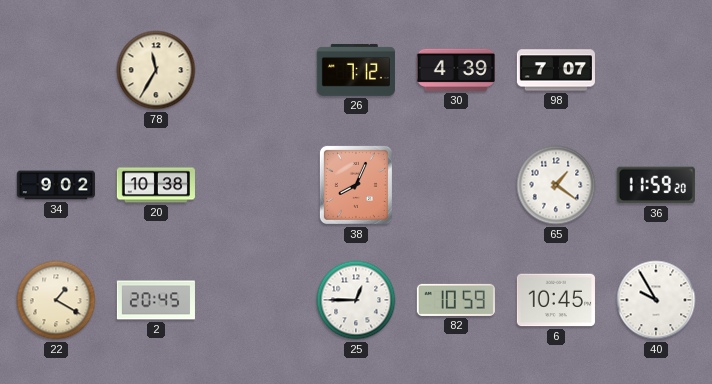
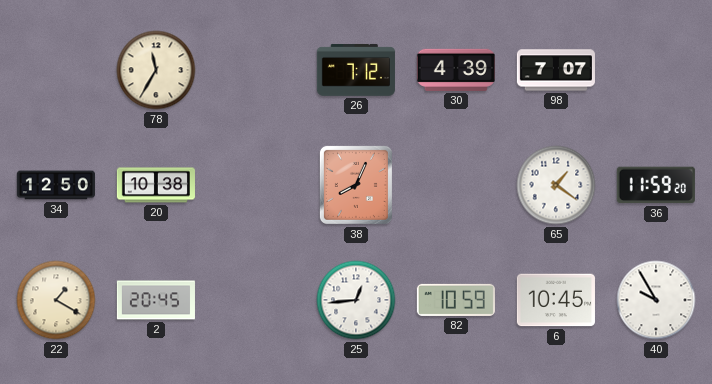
34: 9:02 -> 12:50
25: 12:45 -> 12:44
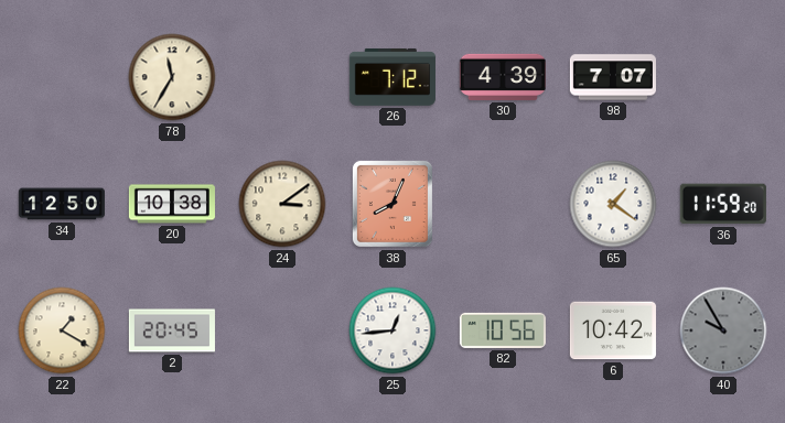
24: none -> 3:09
82: 10:59 -> 10:56
6: 10:45 -> 10:42
40 dial: white -> grey
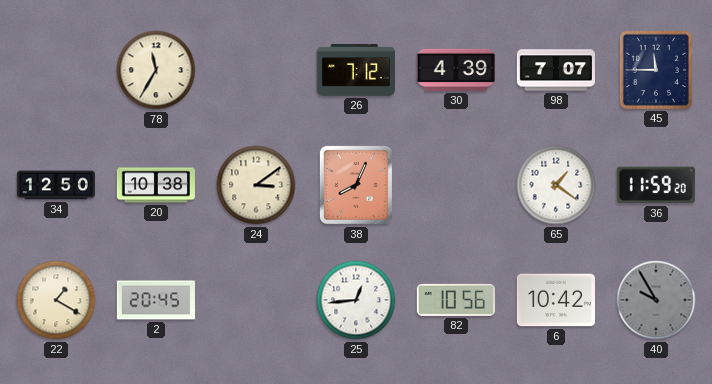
45: none -> 11:45
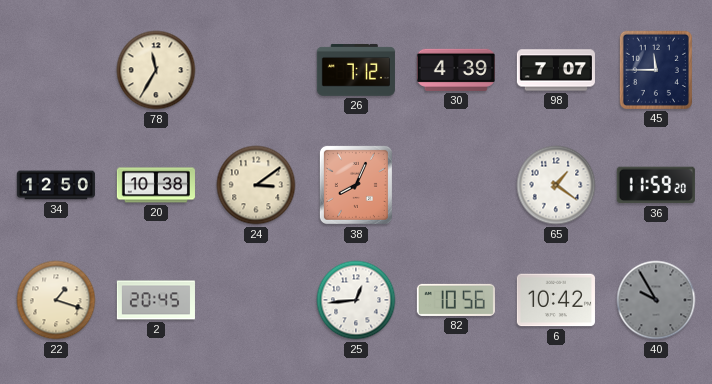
22: 1:20 -> 1:18
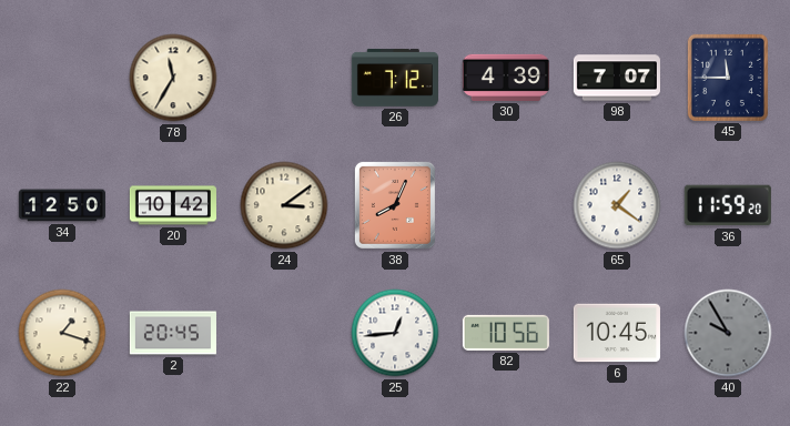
20: 10:38 -> 10:42
6: 10:42 -> 10:45
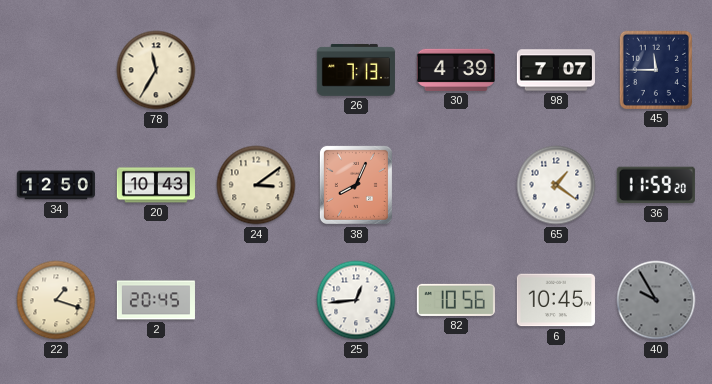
26: 7:12 -> 7:13
20: 10:42 -> 10:43
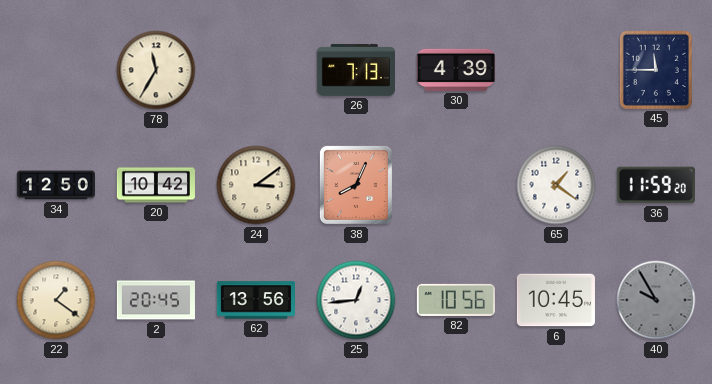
98: 7:07 -> none
20: 10:43 -> 10:42
22: 1:18 -> 1:21
62: none -> 13:56
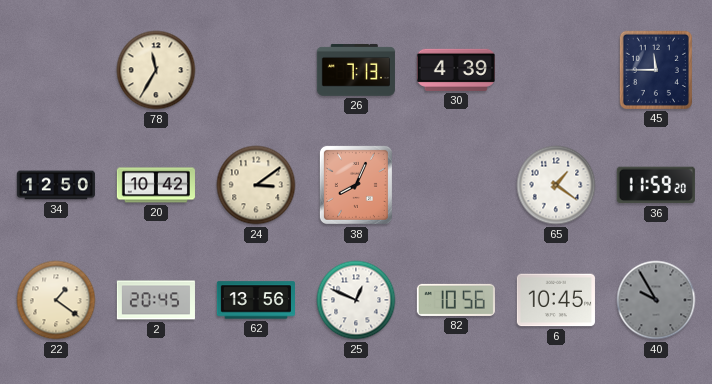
25: 12:44 -> 12:49
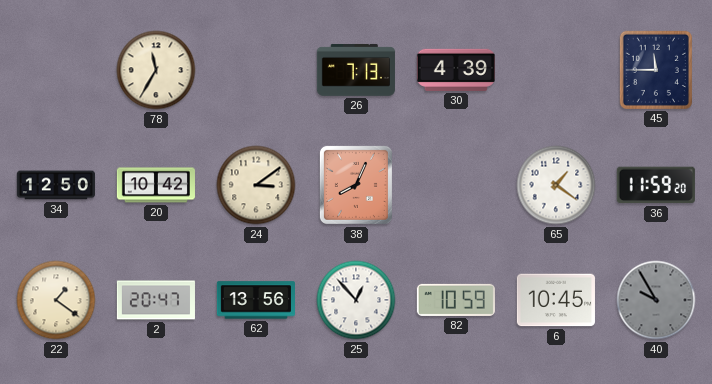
2: 20:45 -> 20:47
25: 12:49 -> 12:53
82: 10:56 -> 10:59
